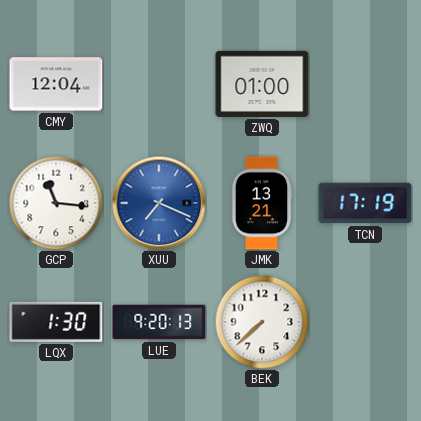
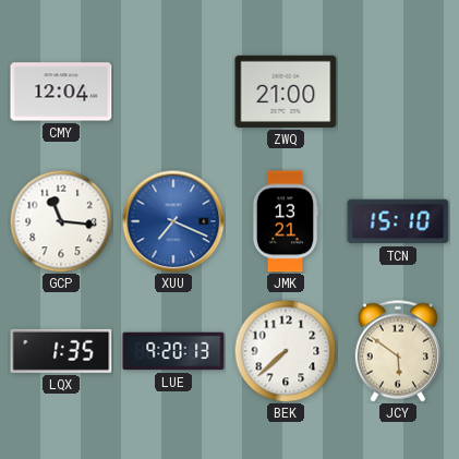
ZWQ: 01:00 -> 21:00
TCN: 17:19 -> 15:10
LQX: 1:30 -> 1:35
JCY: none -> 5:51
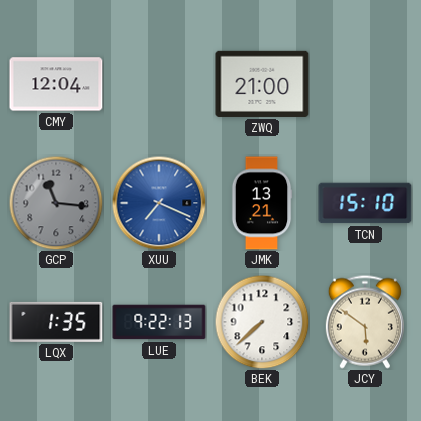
GCP dial: white -> grey
LUE: 9:20 -> 9:22
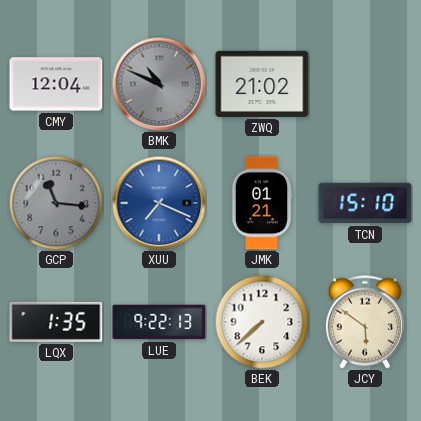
BMK: none -> 10:49
ZWQ: 21:00 -> 21:02
JMK: 13:21 -> 01:21
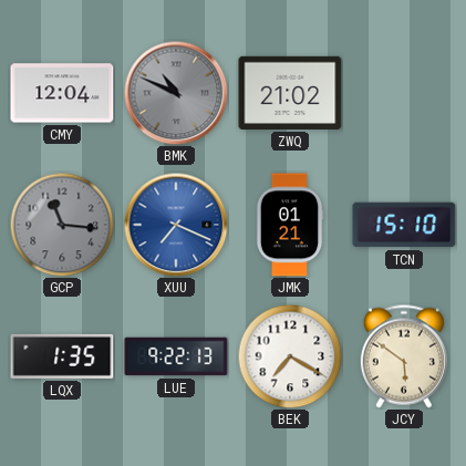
BEK: 7:38 -> 7:20
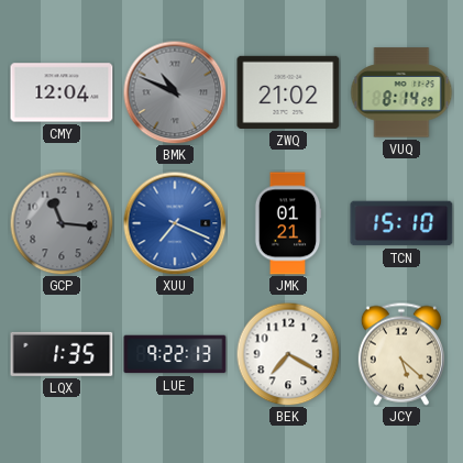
VUQ: none -> 8:14
JCY: 5:51 -> 5:22
